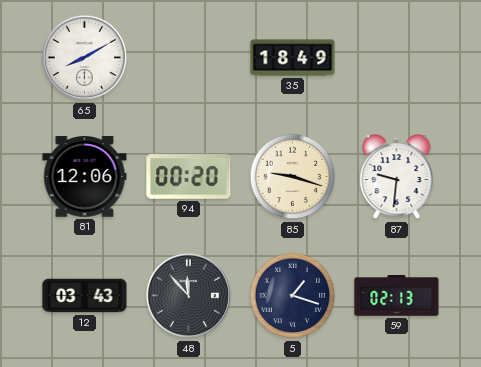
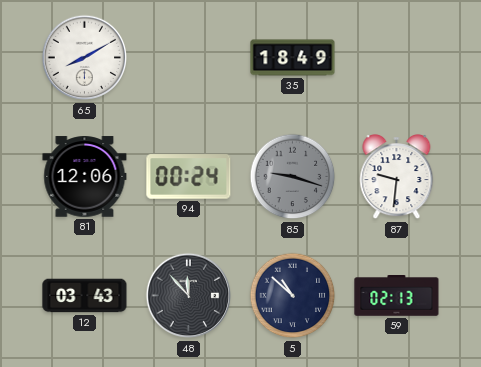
94: 00:20 -> 00:24
85 dial: cream -> grey
5: 1:18 -> 10:52
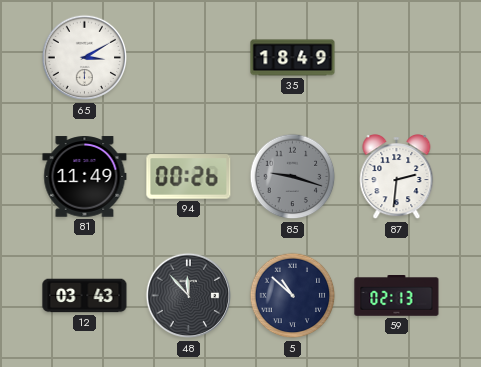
65: 8:10 -> 3:10
81: 12:06 -> 11:49
94: 00:24 -> 00:26
87: 9:31 -> 2:31
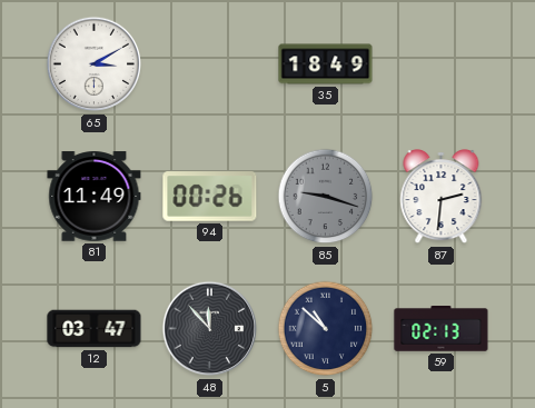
12: 03:43 -> 03:47
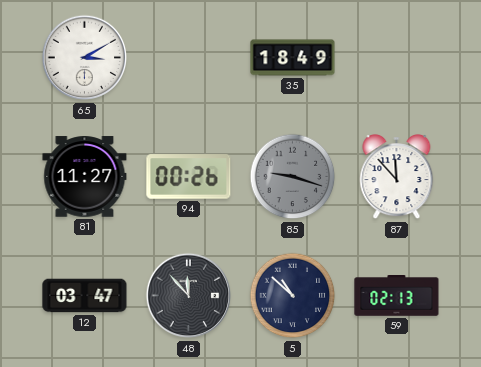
81: 11:49 -> 11:27
87: 2:31 -> 11:53
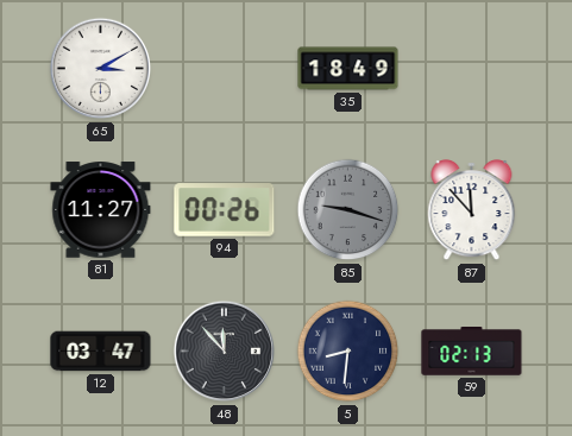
5: 10:52 -> 8:31
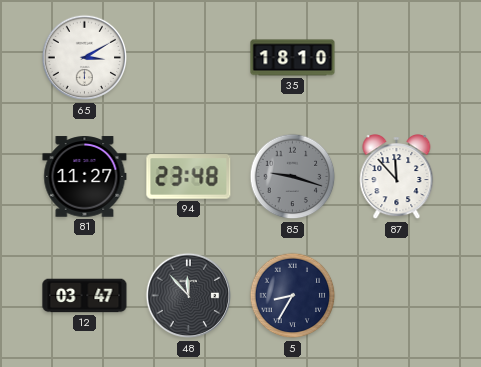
35: 18:49 -> 18:10
94: 00:26 -> 23:48
5: 8:31 -> 8:35
59: 02:13 -> none
